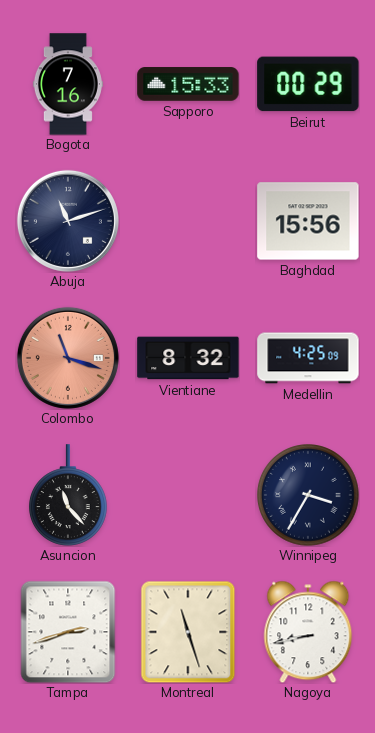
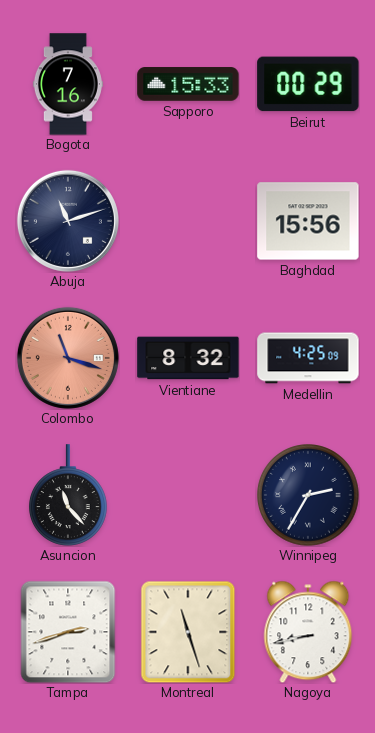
Winnipeg: 3:35 -> 2:35
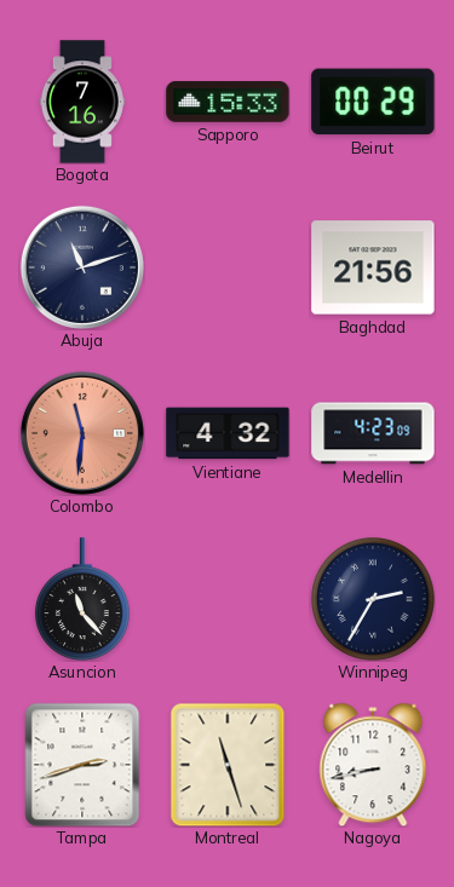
Baghdad: 15:56 -> 21:56
Colombo: 11:18 -> 11:31
Vientiane: 8:32 -> 4:32
Medellin: 4:25 -> 4:23
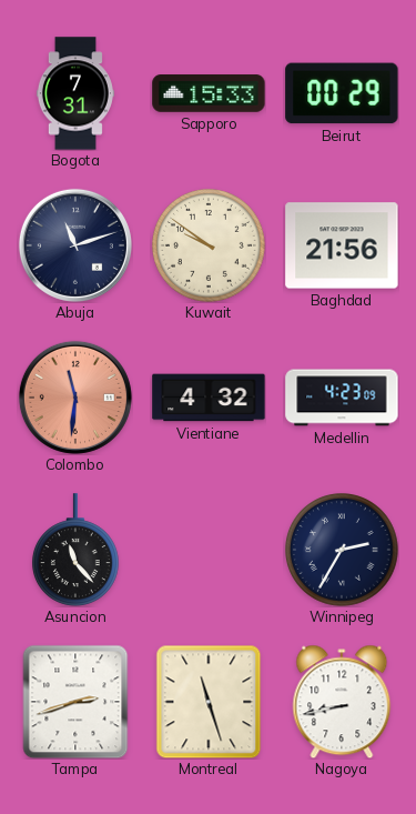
Bogota: 7:16 -> 7:31
Kuwait: none -> 9:51
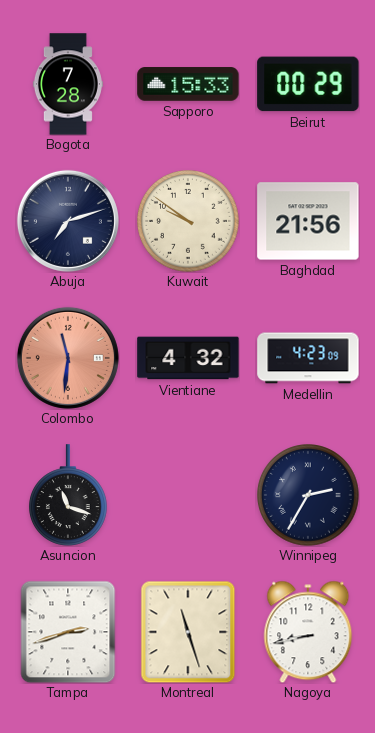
Bogota: 7:31 -> 7:28
Abuja: 11:12 -> 7:12
Asuncion: 11:23 -> 11:18
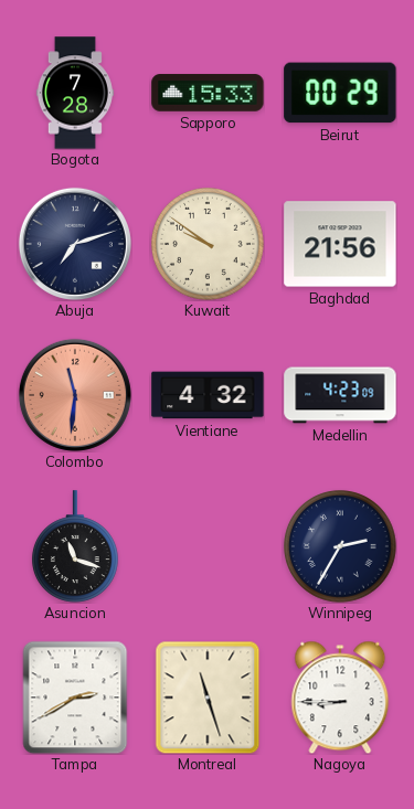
Tampa: 2:42 -> 2:40
Nagoya: 8:43 -> 8:45
